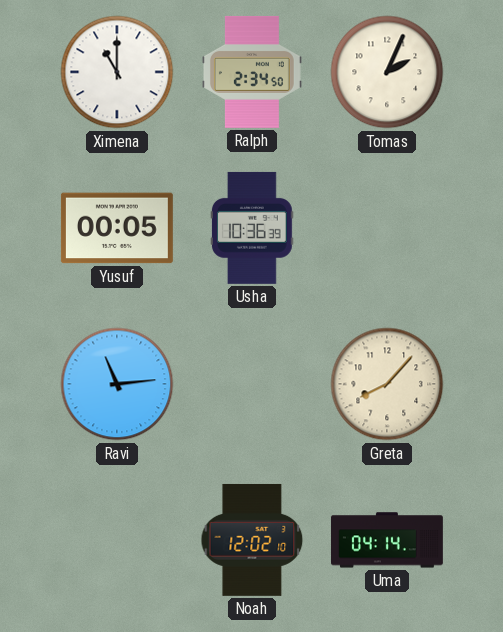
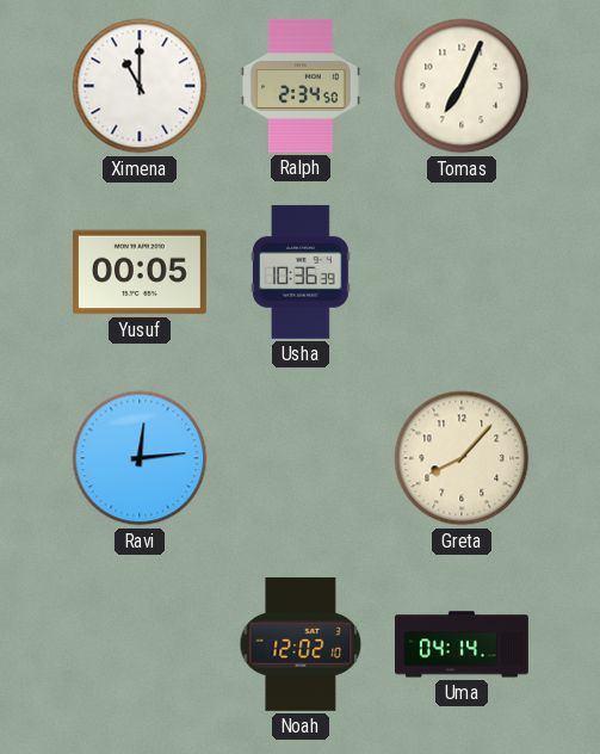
Tomas: 2:04 -> 7:04
Ravi: 11:14 -> 12:14
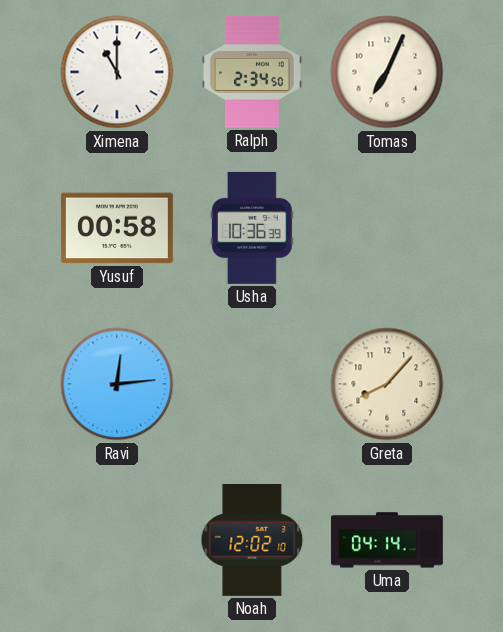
Yusuf: 00:05 -> 00:58
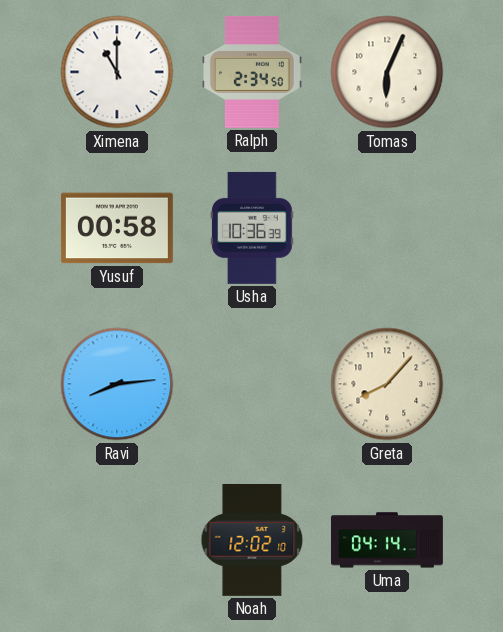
Tomas: 7:04 -> 6:04
Ravi: 12:14 -> 8:14
